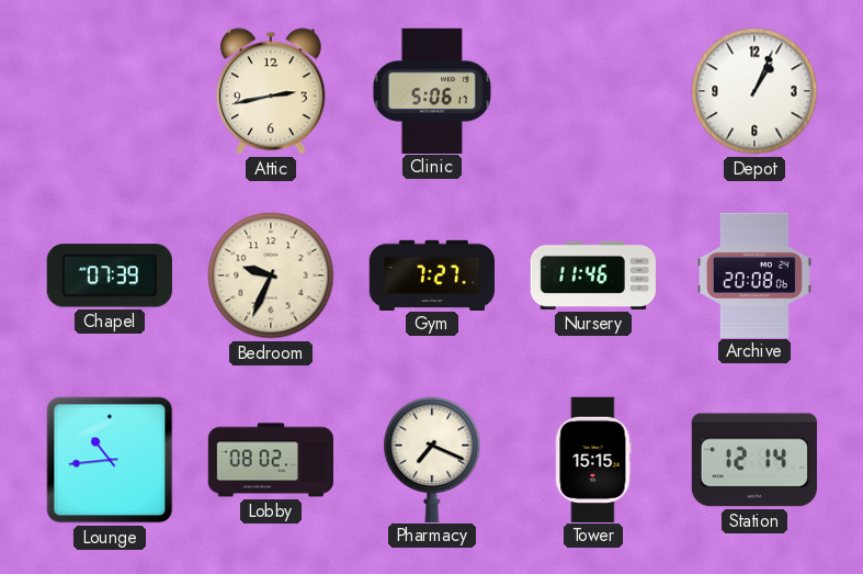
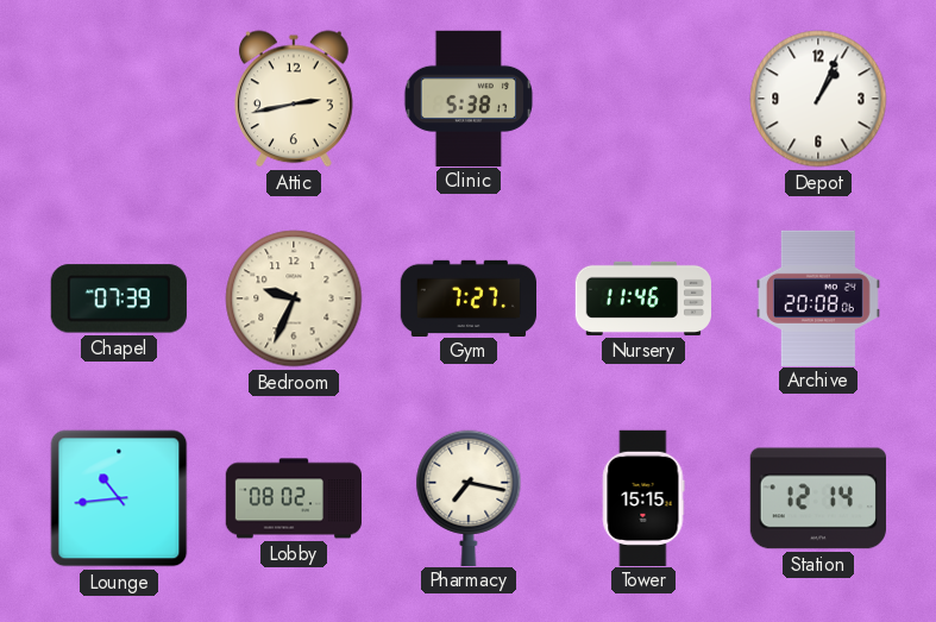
Clinic: 5:06 -> 5:38
Pharmacy: 7:19 -> 7:17
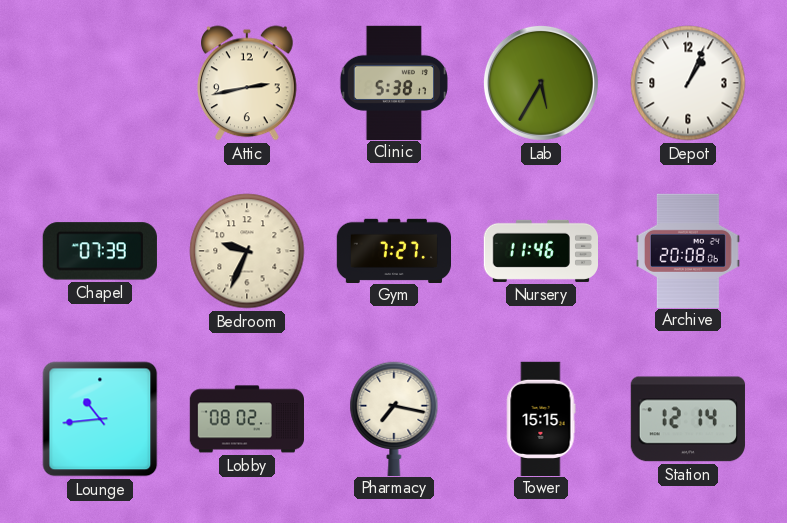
Lab: none -> 5:35
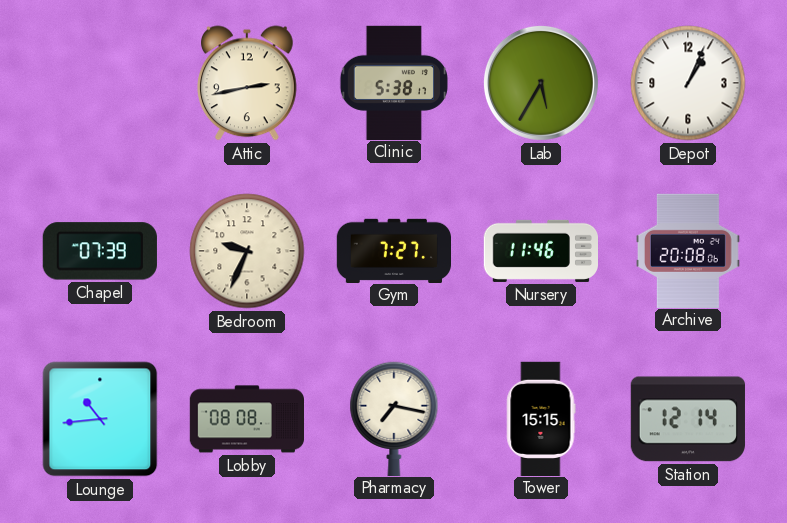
Lobby: 08:02 -> 08:08
